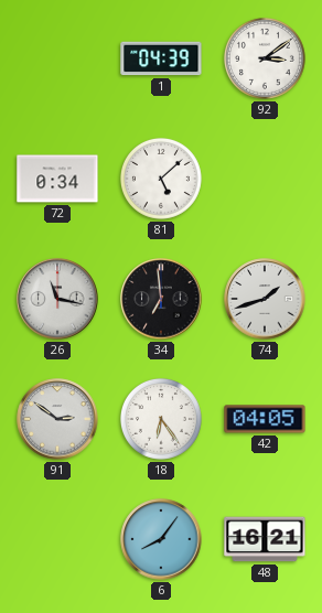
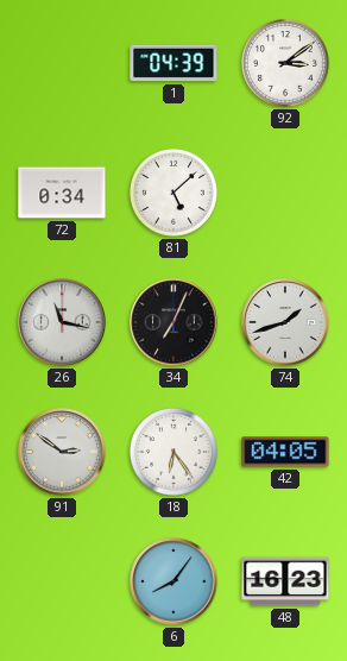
34: 6:59 -> 7:04
48: 16:21 -> 16:23
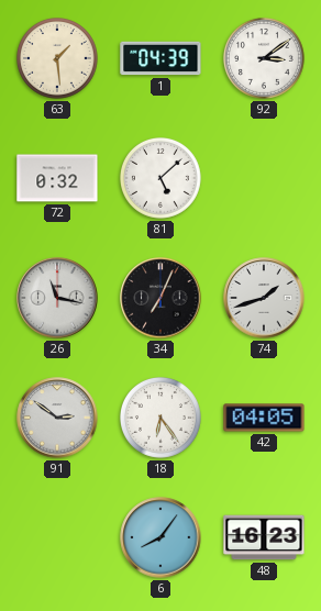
63: none -> 1:29
72: 0:34 -> 0:32
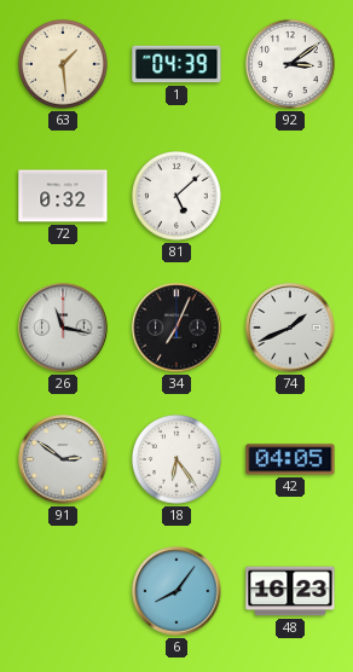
74: 1:42 -> 1:41
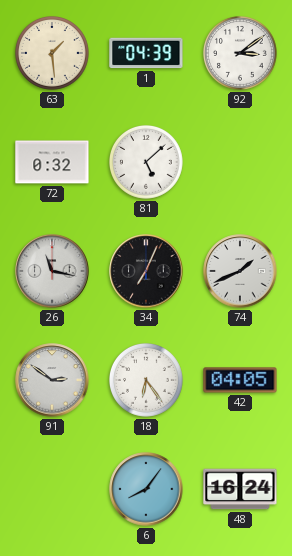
48: 16:23 -> 16:24
